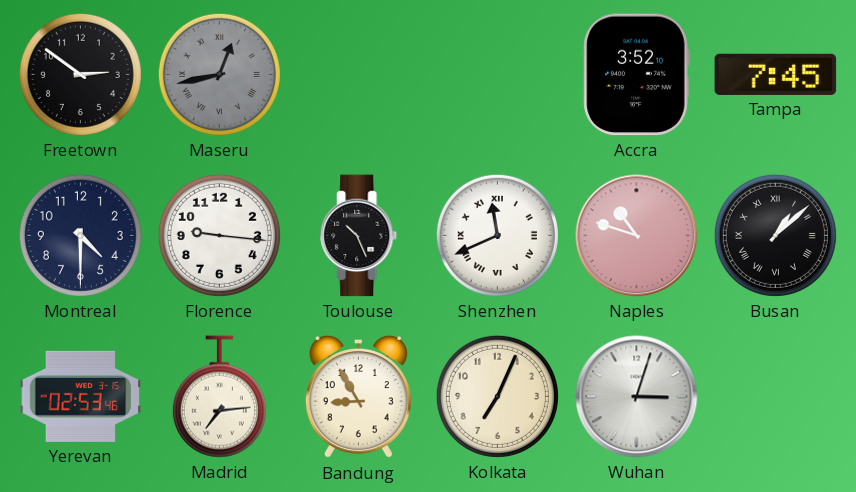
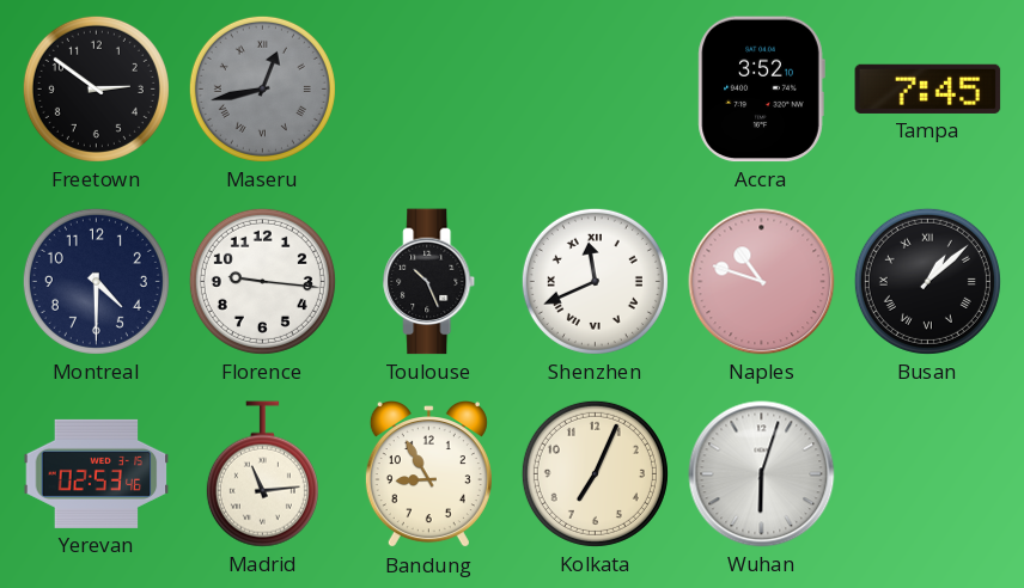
Madrid: 7:14 -> 11:14
Wuhan: 3:03 -> 6:03
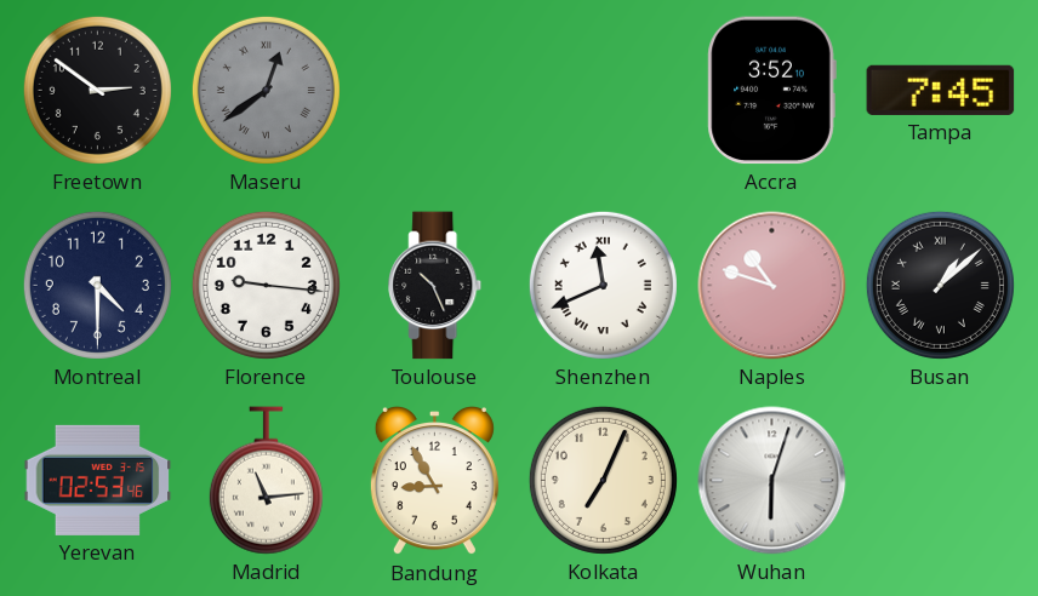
Maseru: 12:43 -> 12:39
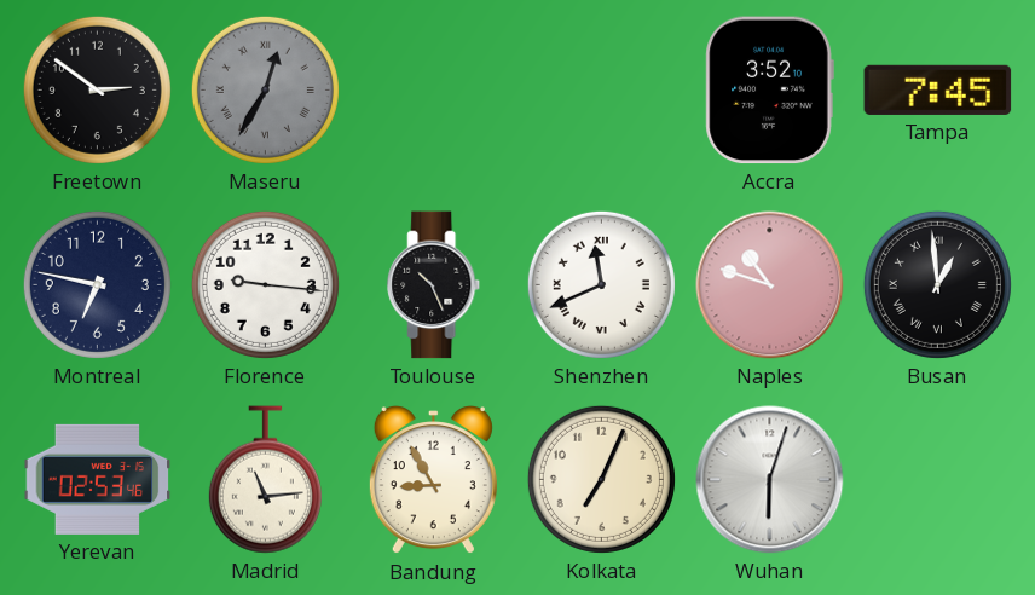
Maseru: 12:39 -> 12:35
Montreal: 4:30 -> 6:47
Busan: 1:08 -> 12:59
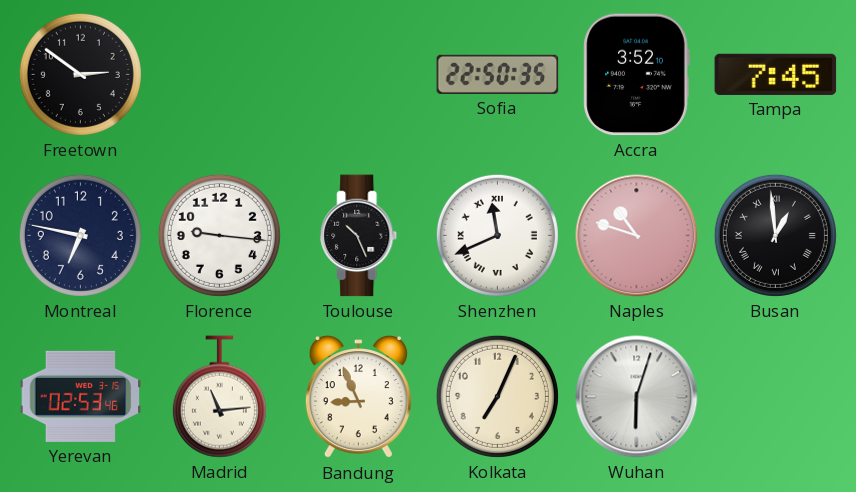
Maseru: 12:35 -> none
Sofia: none -> 22:50
Bandung: 8:55 -> 8:56
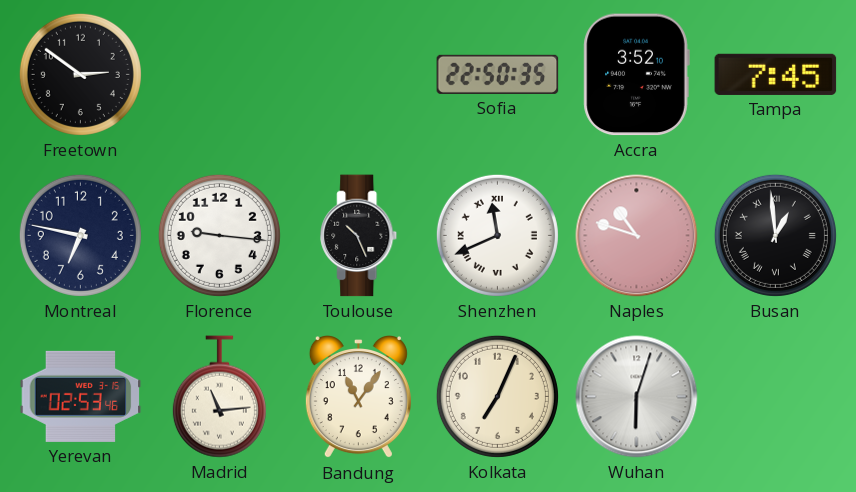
Bandung: 8:56 -> 11:06
